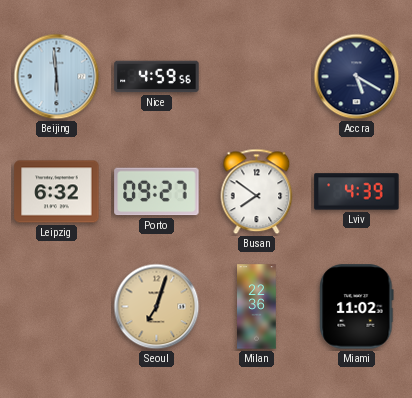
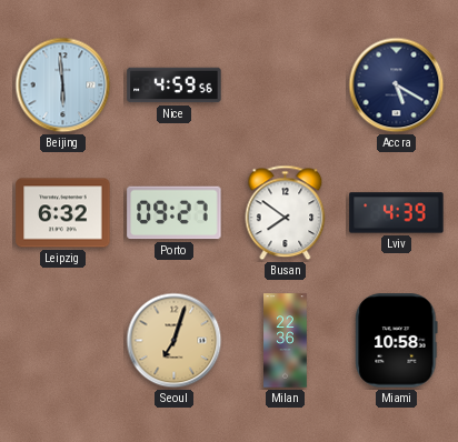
Miami: 11:02 -> 10:58
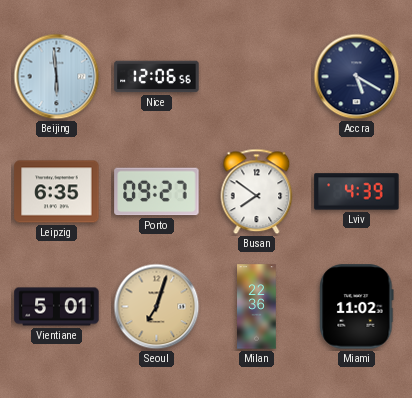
Nice: 4:59 -> 12:06
Leipzig: 6:32 -> 6:35
Vientiane: none -> 5:01
Miami: 10:58 -> 11:02
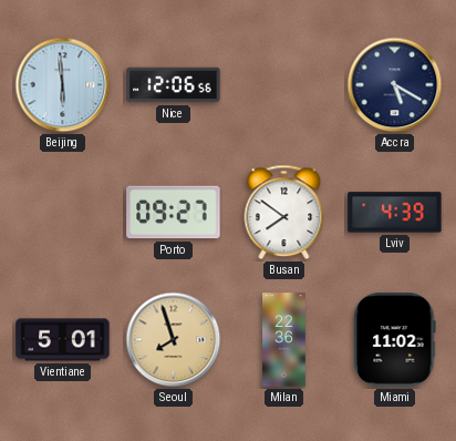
Leipzig: 6:35 -> none
Seoul: 7:03 -> 7:57
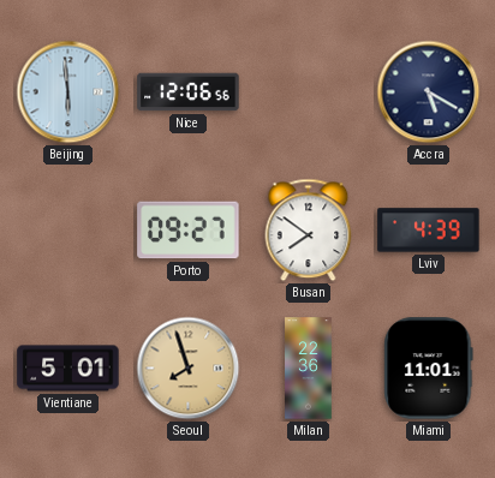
Miami: 11:02 -> 11:01
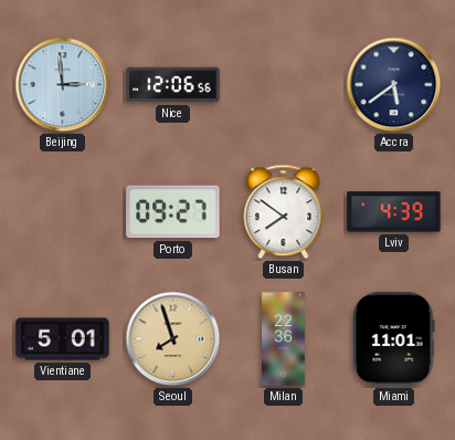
Beijing: 5:59 -> 2:59
Accra: 5:20 -> 5:39
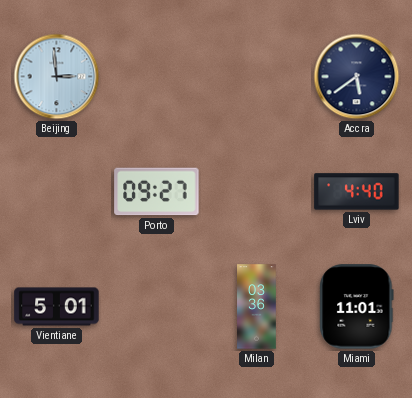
Nice: 12:06 -> none
Busan: 7:51 -> none
Lviv: 4:39 -> 4:40
Seoul: 7:57 -> none
Milan: 22:36 -> 03:36
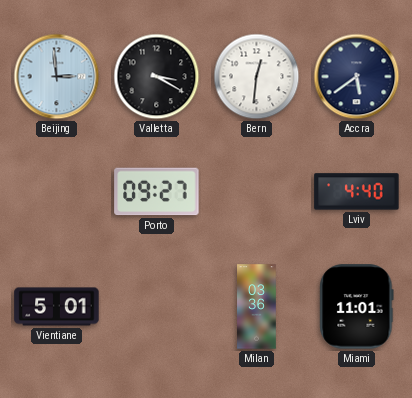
Valletta: none -> 3:20
Bern: none -> 12:31
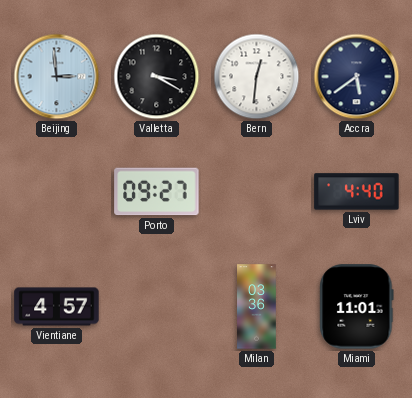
Vientiane: 5:01 -> 4:57
